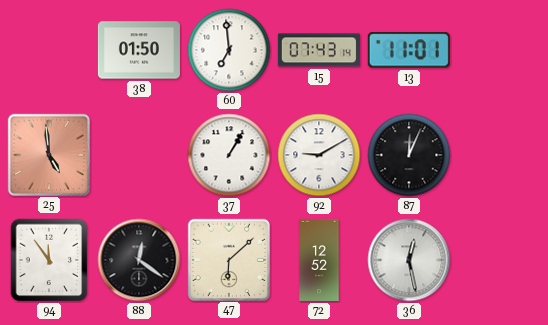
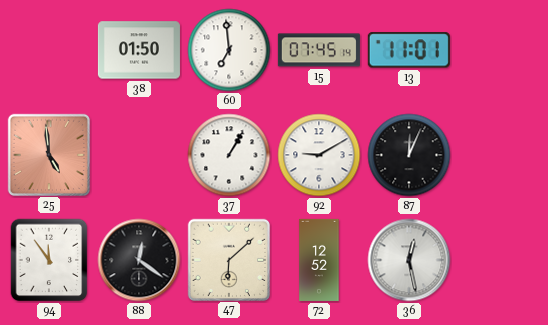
15: 07:43 -> 07:45
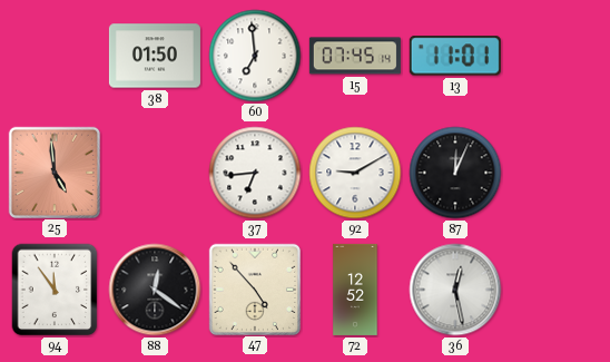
37: 1:05 -> 6:44
47: 6:08 -> 4:53
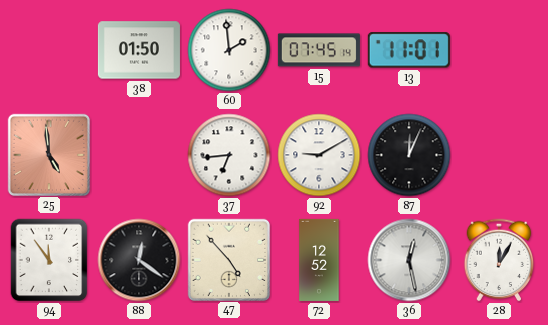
60: 6:59 -> 1:59
28: none -> 12:05
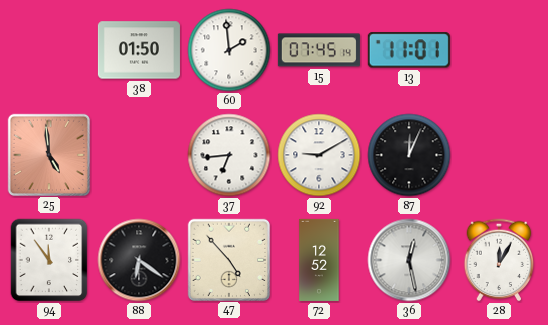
88: 12:21 -> 6:21
